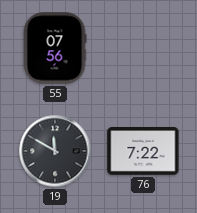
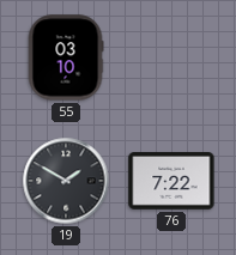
55: 07:56 -> 03:10
19: 11:50 -> 1:50
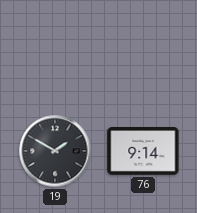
55: 03:10 -> none
76: 7:22 -> 9:14
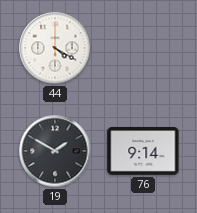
44: none -> 4:20
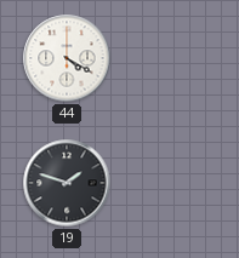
19: 1:50 -> 1:48
76: 9:14 -> none
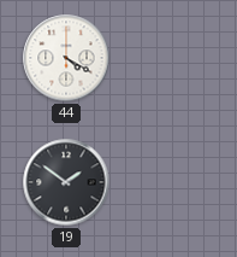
19: 1:48 -> 1:51
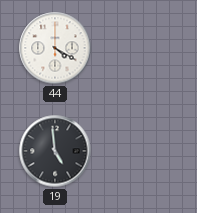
19: 1:51 -> 4:59
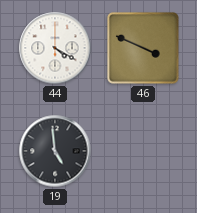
46: none -> 3:49
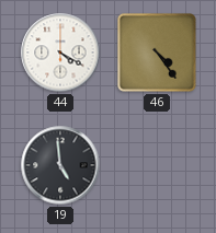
46: 3:49 -> 4:24
